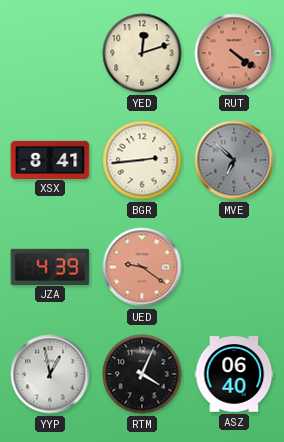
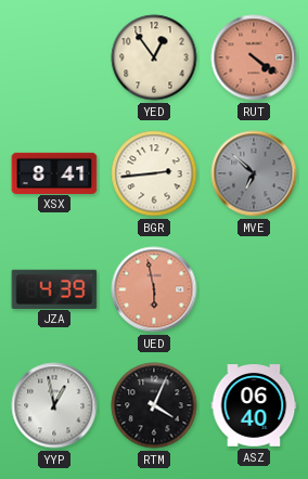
YED: 12:12 -> 12:54
UED: 9:21 -> 5:58
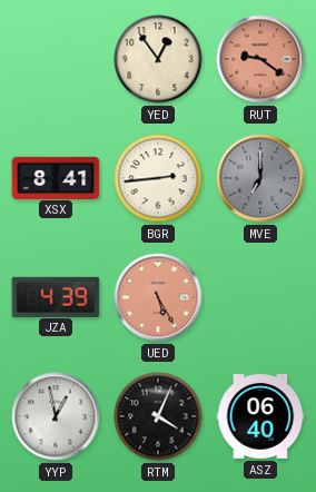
RUT: 4:21 -> 9:21
MVE: 6:52 -> 7:00
UED: 5:58 -> 5:25
